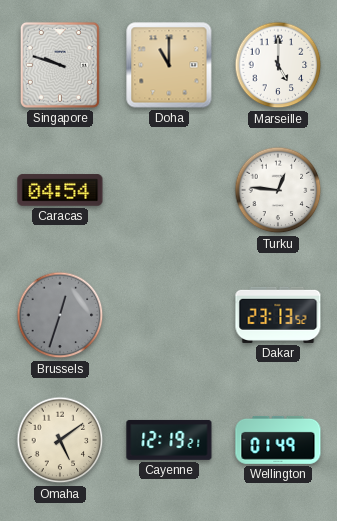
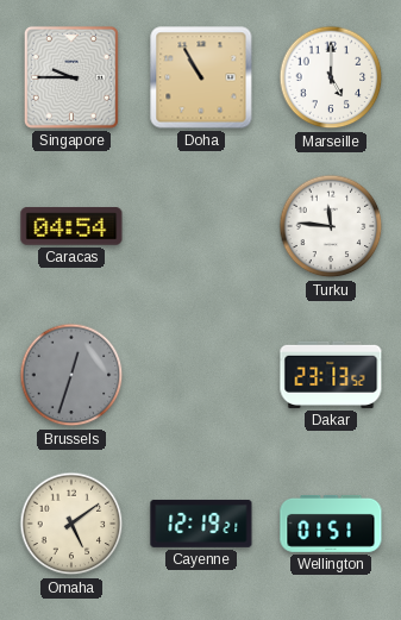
Singapore: 9:48 -> 9:45
Doha: 11:00 -> 10:55
Turku: 12:46 -> 11:46
Wellington: 01:49 -> 01:51
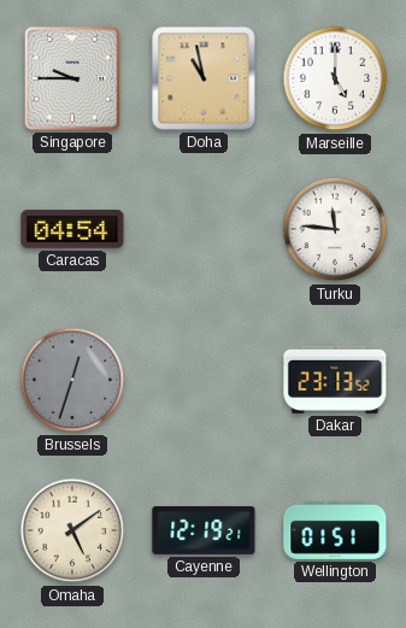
Doha: 10:55 -> 10:58
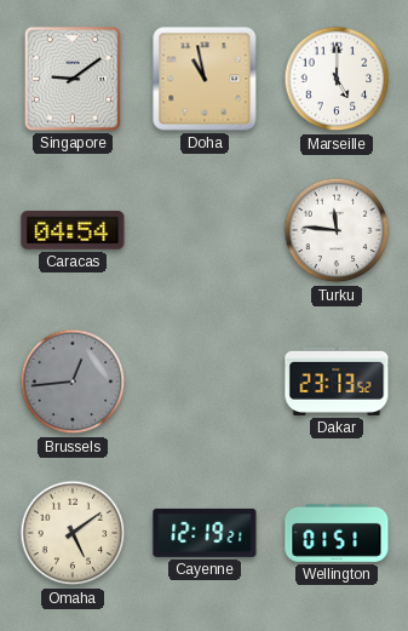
Singapore: 9:45 -> 9:09
Brussels: 12:33 -> 12:44
